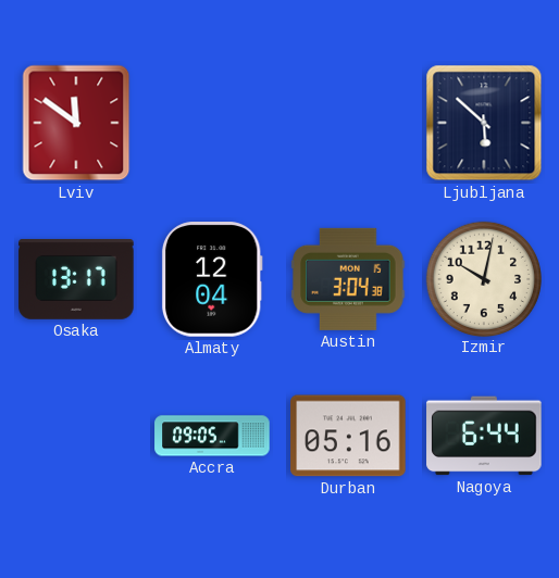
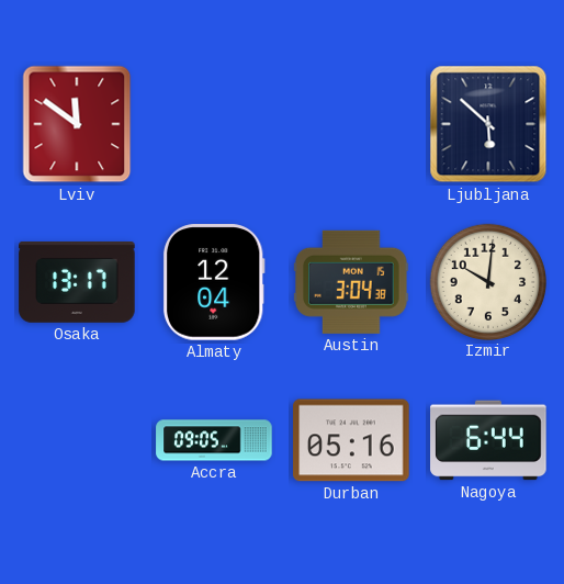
Izmir: 10:02 -> 10:01
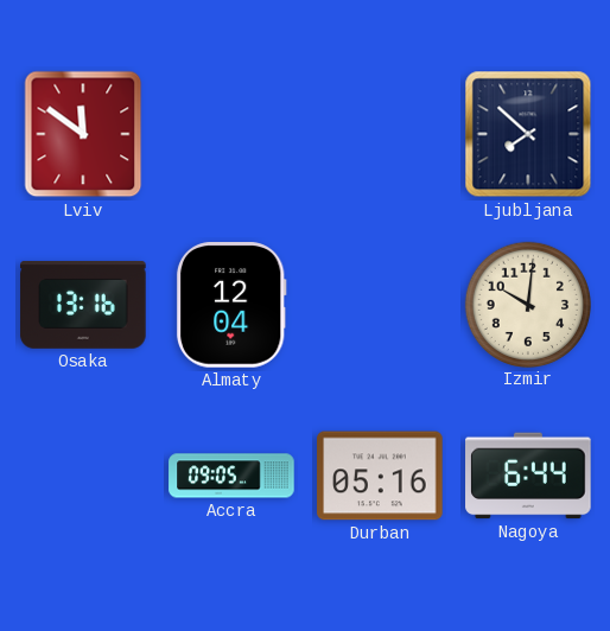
Ljubljana: 5:52 -> 7:52
Osaka: 13:17 -> 13:16
Austin: 3:04 -> none
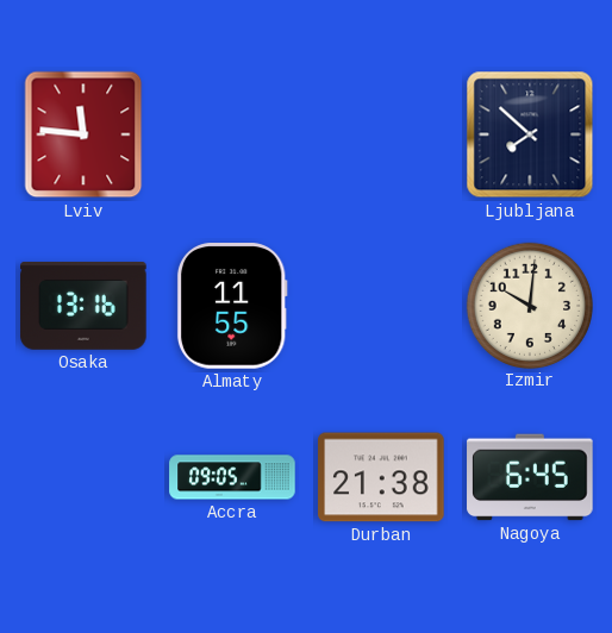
Lviv: 11:51 -> 11:46
Almaty: 12:04 -> 11:55
Durban: 05:16 -> 21:38
Nagoya: 6:44 -> 6:45
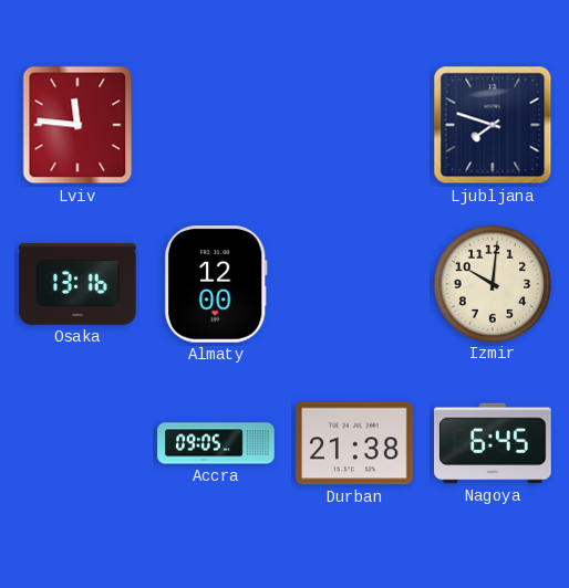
Ljubljana: 7:52 -> 7:48
Almaty: 11:55 -> 12:00
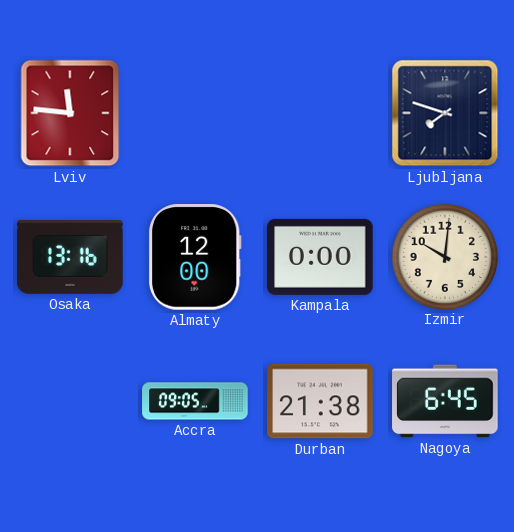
Kampala: none -> 0:00
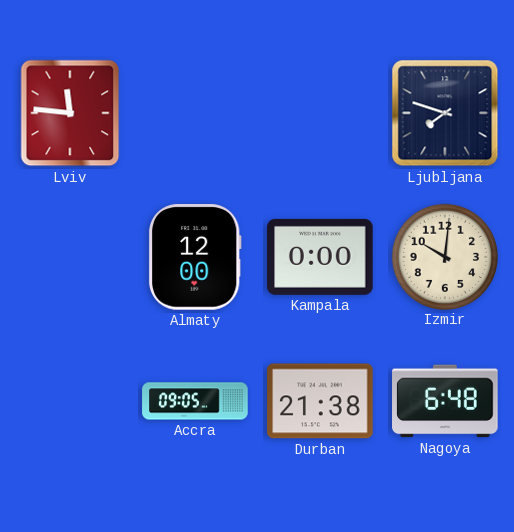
Osaka: 13:16 -> none
Nagoya: 6:45 -> 6:48
